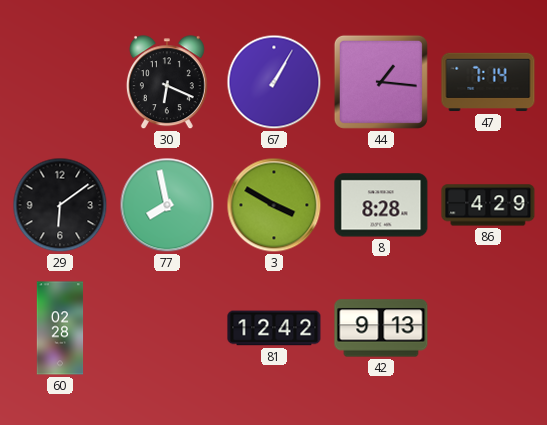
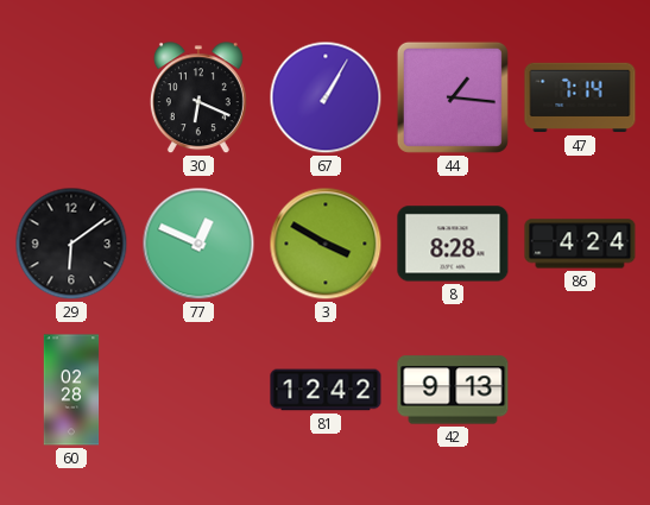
77: 7:58 -> 12:49
86: 4:29 -> 4:24
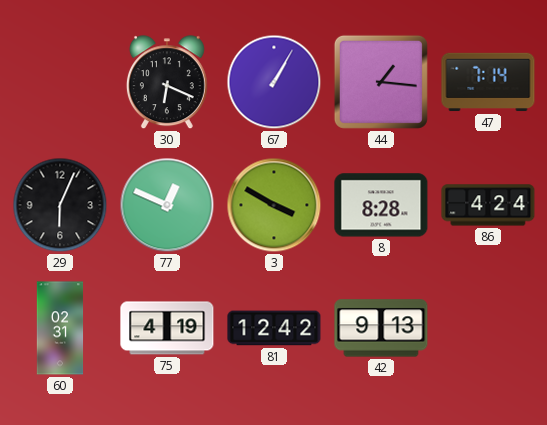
29: 6:09 -> 6:04
60: 02:28 -> 02:31
75: none -> 4:19
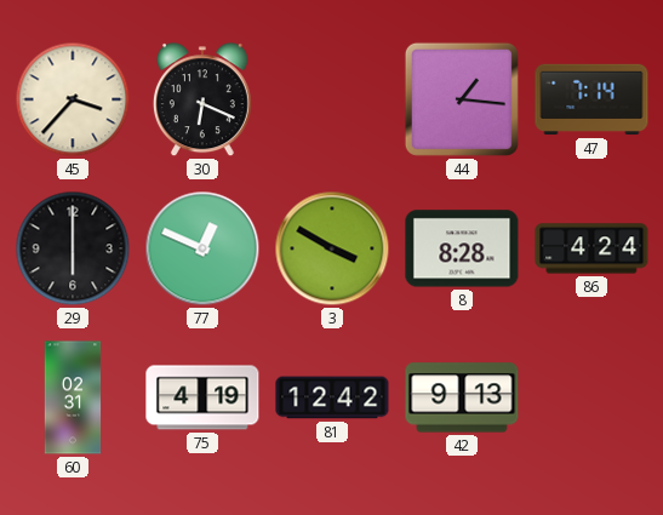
45: none -> 3:37
67: 1:05 -> none
29: 6:04 -> 6:00
